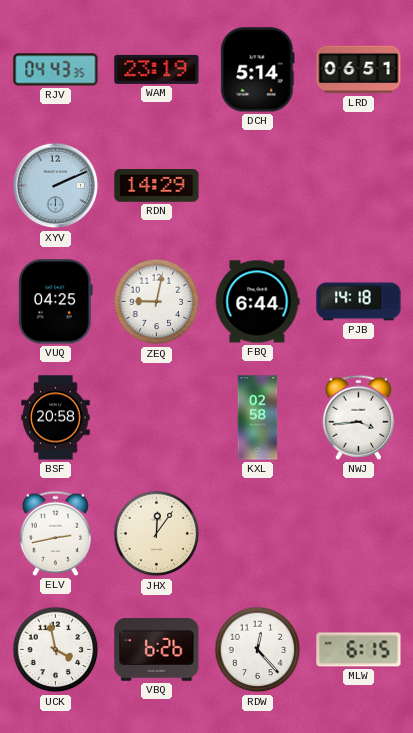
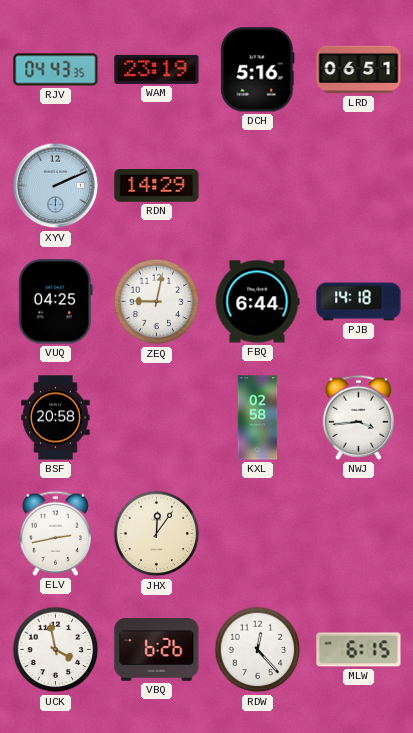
DCH: 5:14 -> 5:16
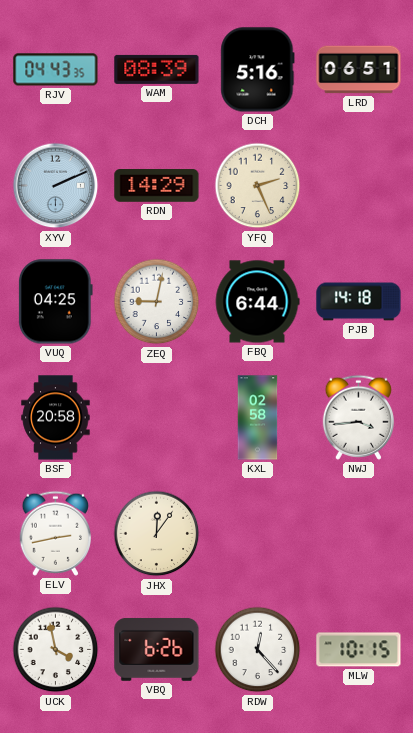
WAM: 23:19 -> 08:39
YFQ: none -> 2:26
MLW: 6:15 -> 10:15
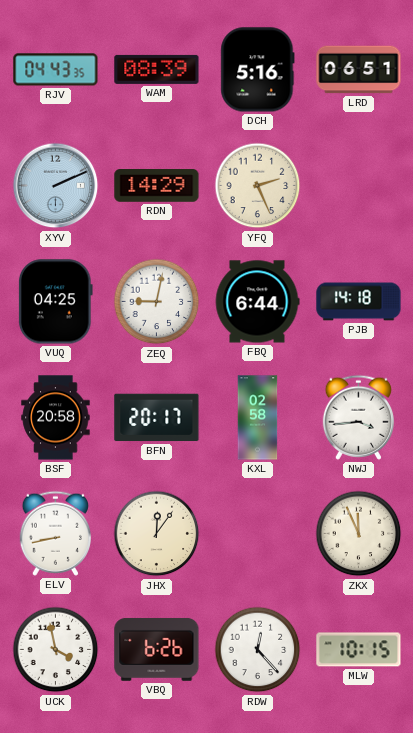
BFN: none -> 20:17
ELV: 2:43 -> 8:43
ZKX: none -> 11:56
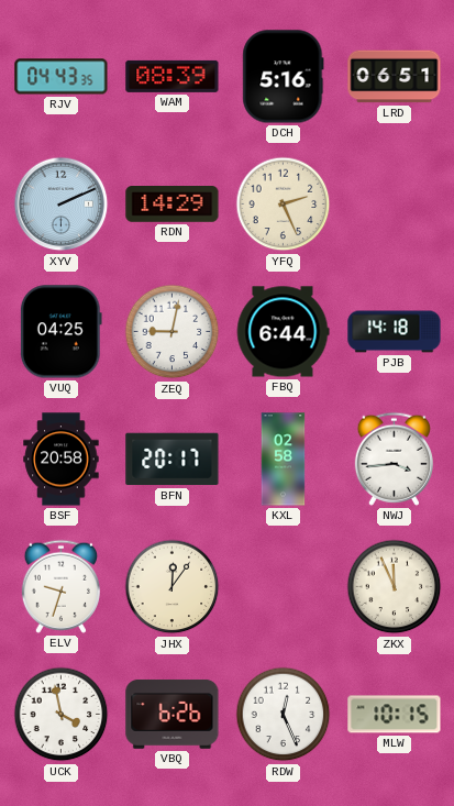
ELV: 8:43 -> 9:33
RDW: 12:23 -> 12:26
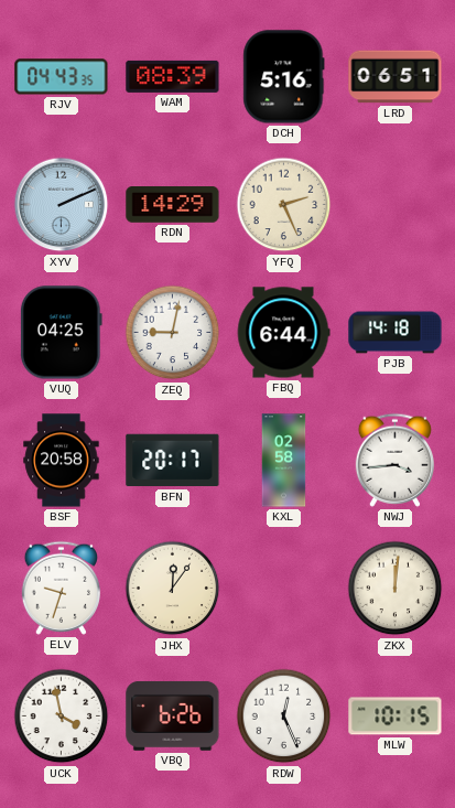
ZKX: 11:56 -> 12:01
